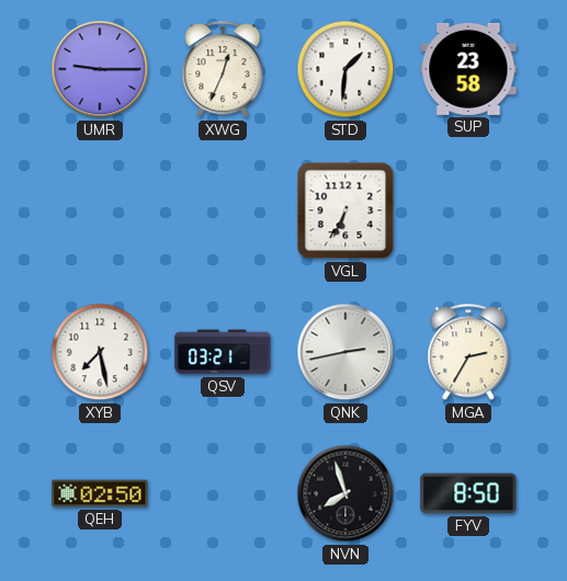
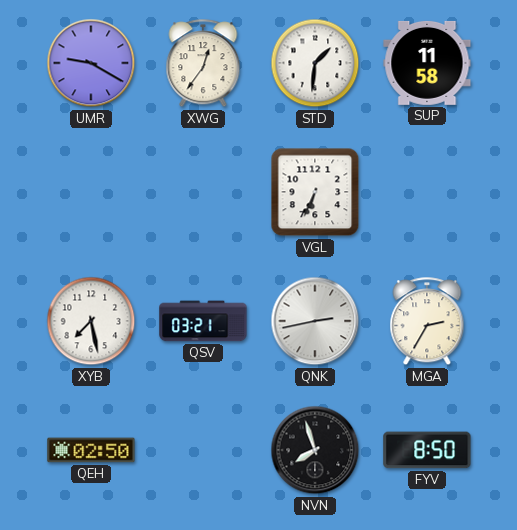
UMR: 9:15 -> 9:20
XWG: 12:34 -> 12:36
SUP: 23:58 -> 11:58
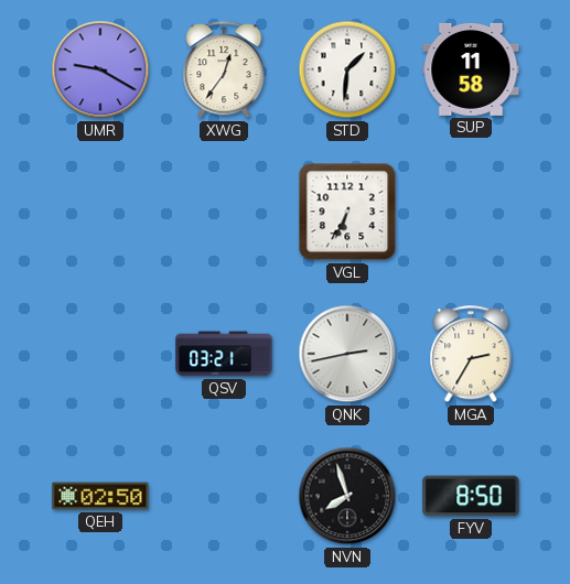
XYB: 7:28 -> none
